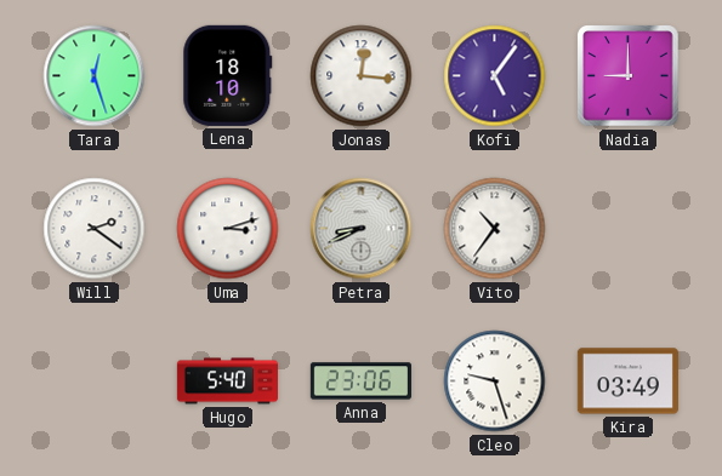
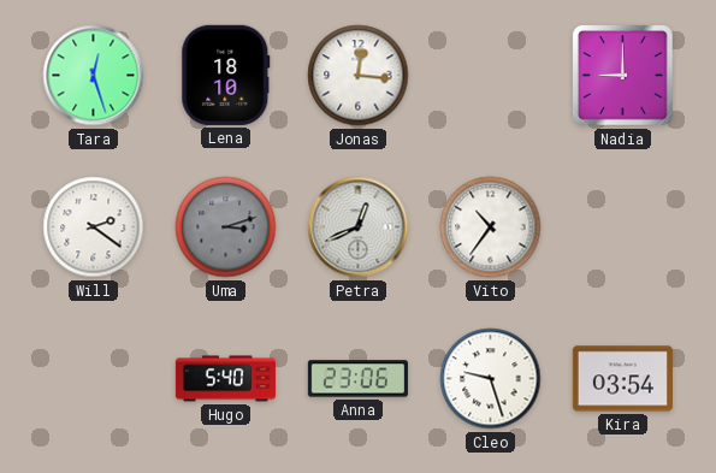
Kofi: 5:06 -> none
Uma dial: white -> grey
Petra: 8:41 -> 12:41
Kira: 03:49 -> 03:54
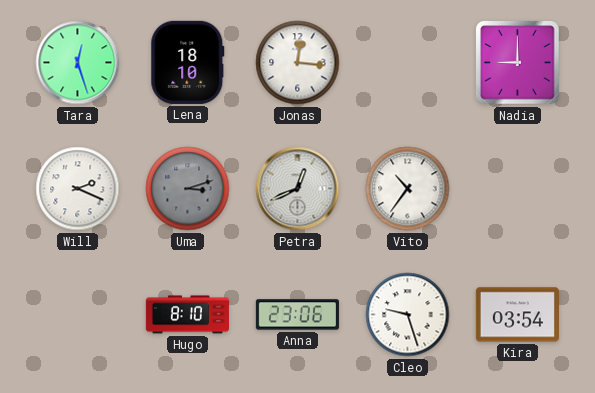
Will: 2:21 -> 2:19
Hugo: 5:40 -> 8:10
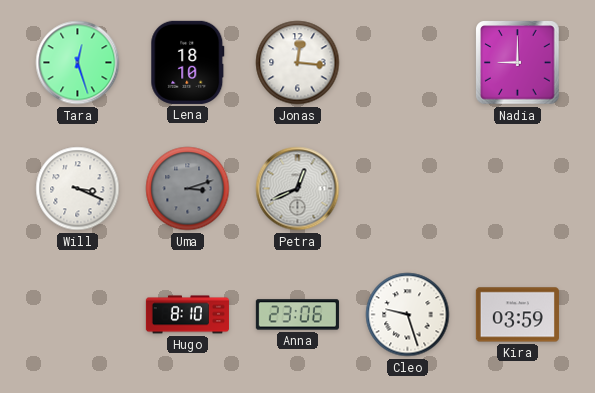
Will: 2:19 -> 3:19
Vito: 10:36 -> none
Kira: 03:54 -> 03:59
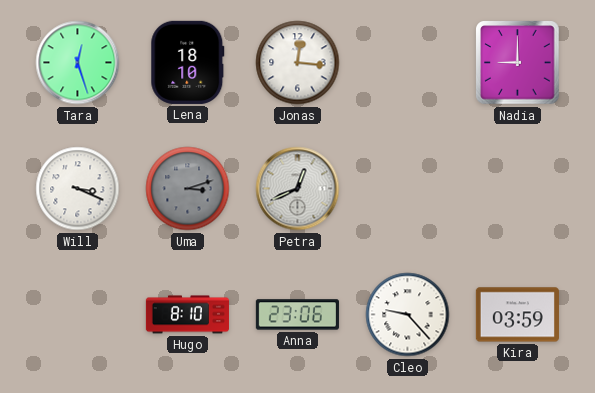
Cleo: 9:27 -> 9:23
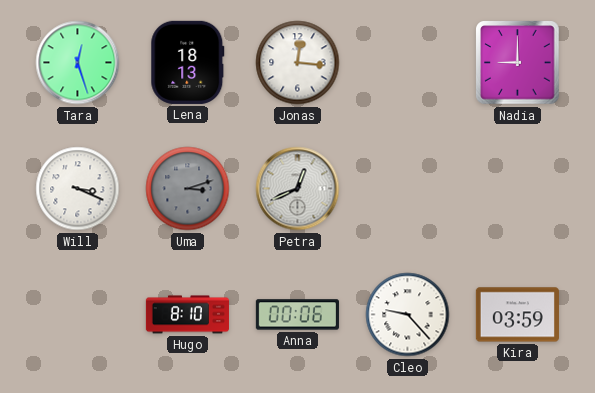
Lena: 18:10 -> 18:13
Anna: 23:06 -> 00:06
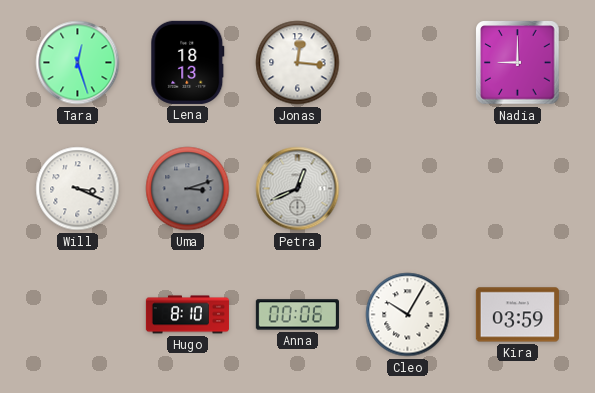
Cleo: 9:23 -> 10:05
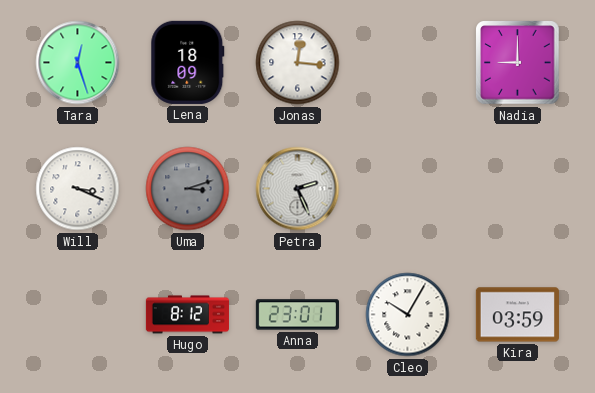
Lena: 18:13 -> 18:09
Petra: 12:41 -> 2:26
Hugo: 8:10 -> 8:12
Anna: 00:06 -> 23:01
